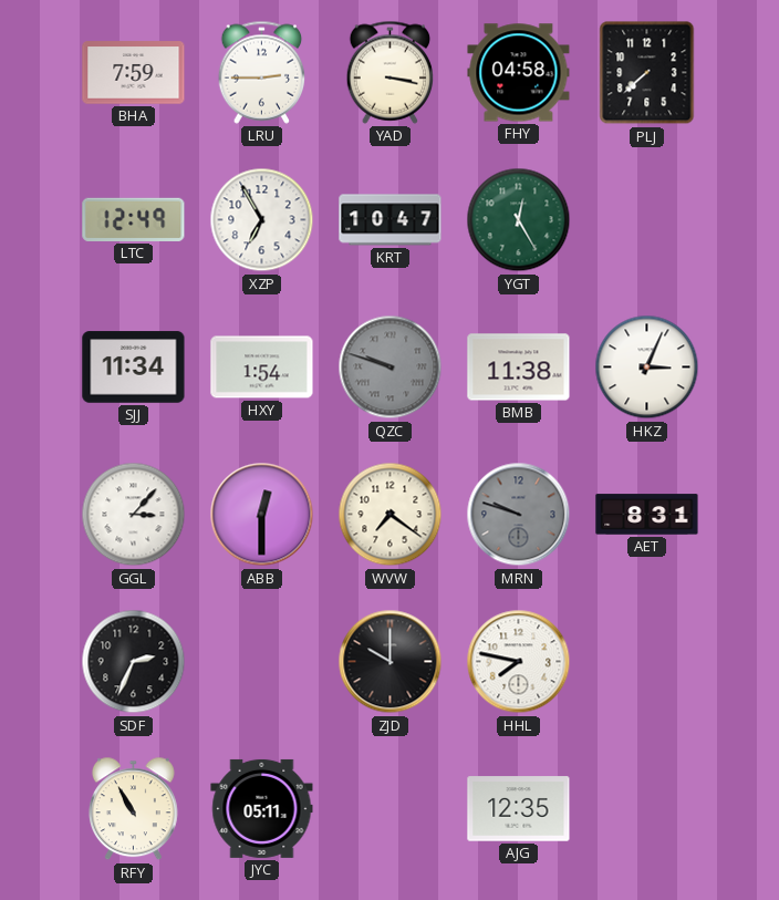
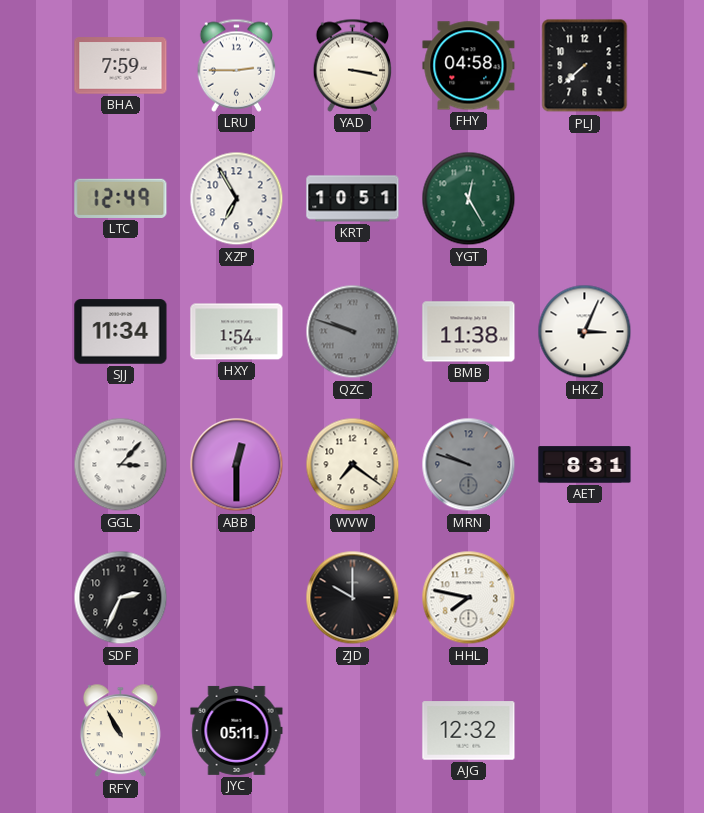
KRT: 10:47 -> 10:51
AJG: 12:35 -> 12:32
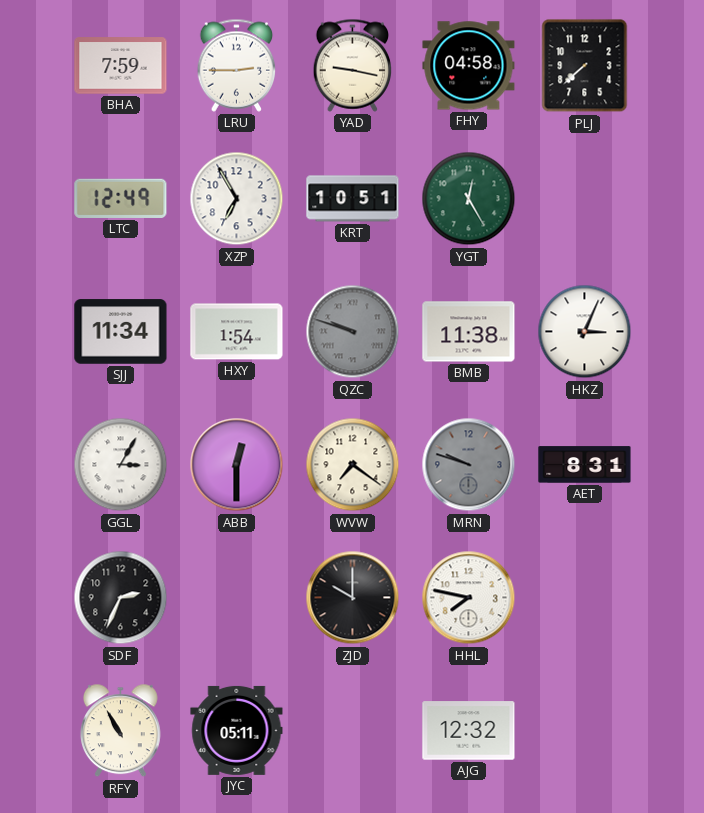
YAD: 3:17 -> 9:17
GGL: 3:07 -> 3:05
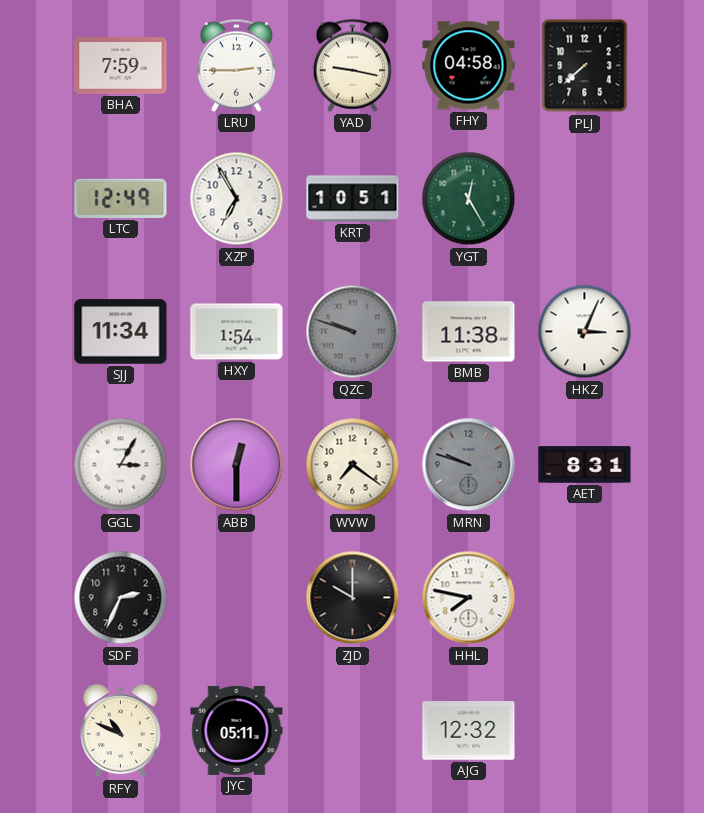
RFY: 10:55 -> 10:49
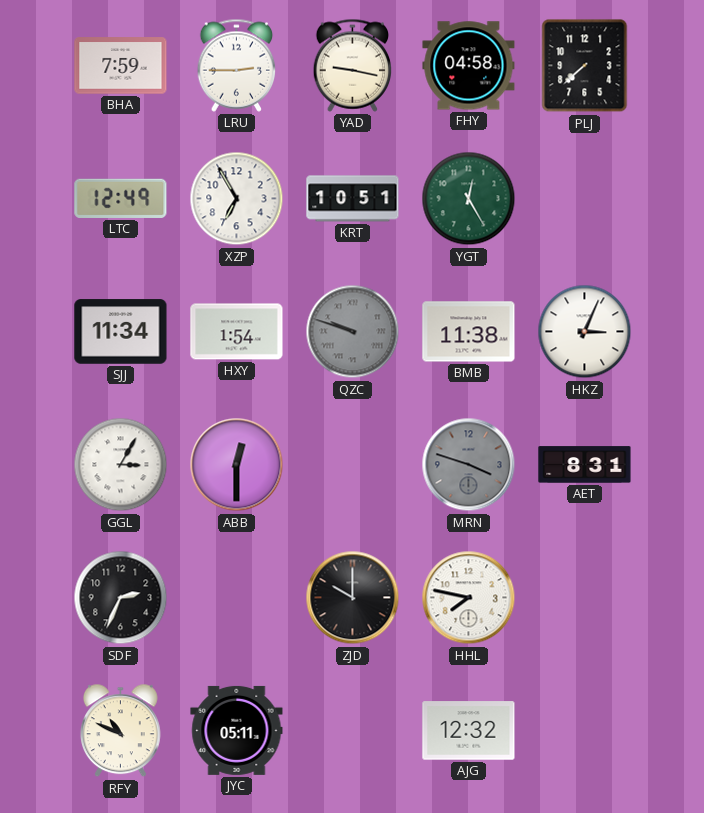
WVW: 7:21 -> none
MRN: 9:48 -> 3:48
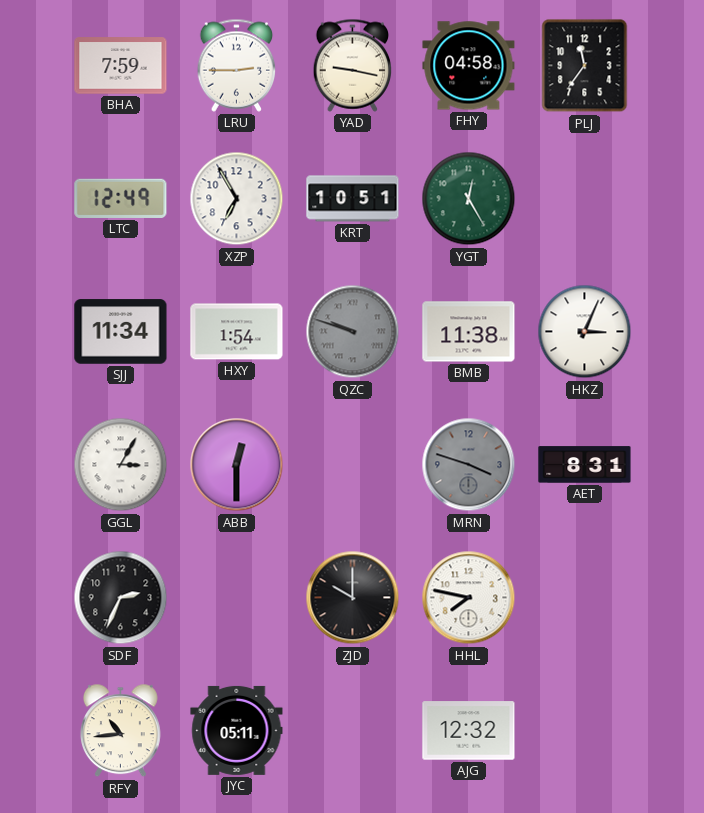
PLJ: 7:38 -> 11:36
RFY: 10:49 -> 10:44
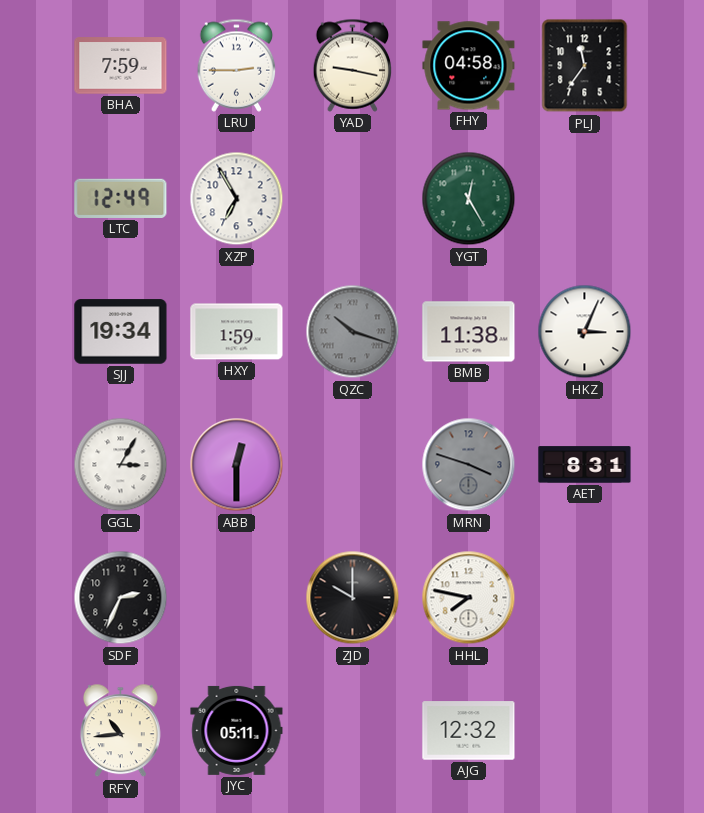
KRT: 10:51 -> none
SJJ: 11:34 -> 19:34
HXY: 1:54 -> 1:59
QZC: 9:48 -> 10:18
